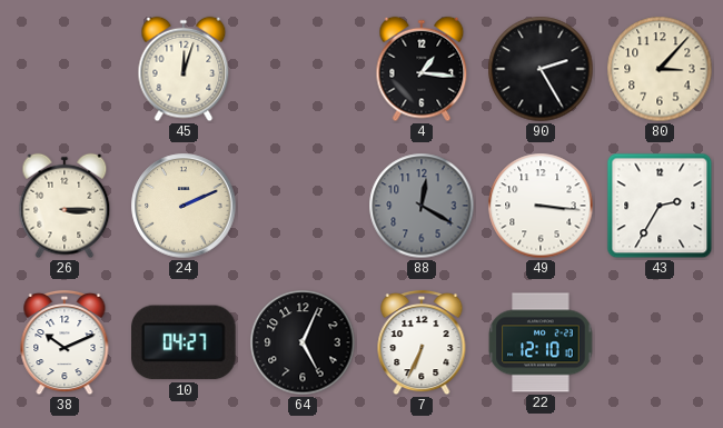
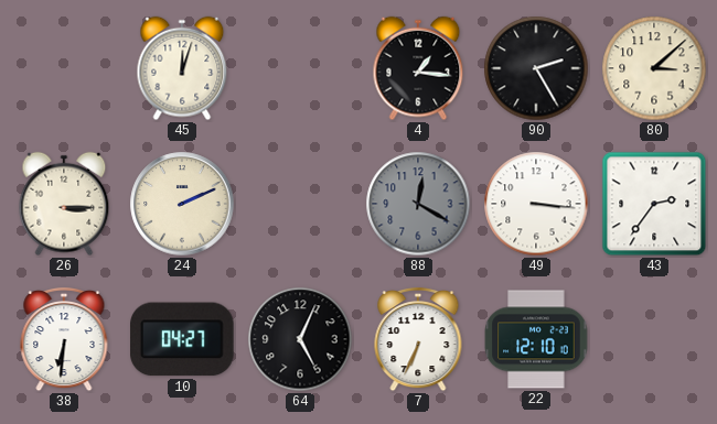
80: 3:07 -> 3:08
43: 2:35 -> 2:36
38: 10:11 -> 6:31
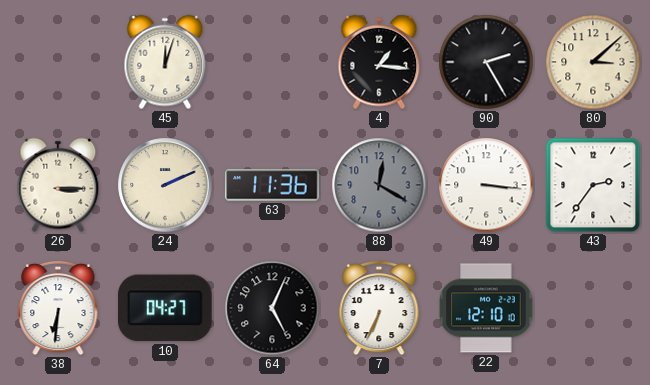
63: none -> 11:36
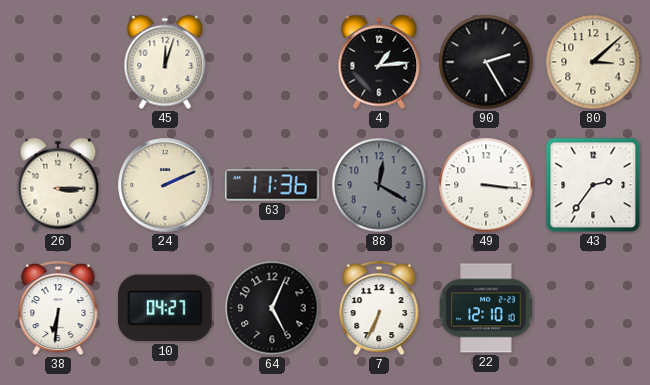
4: 1:16 -> 1:14
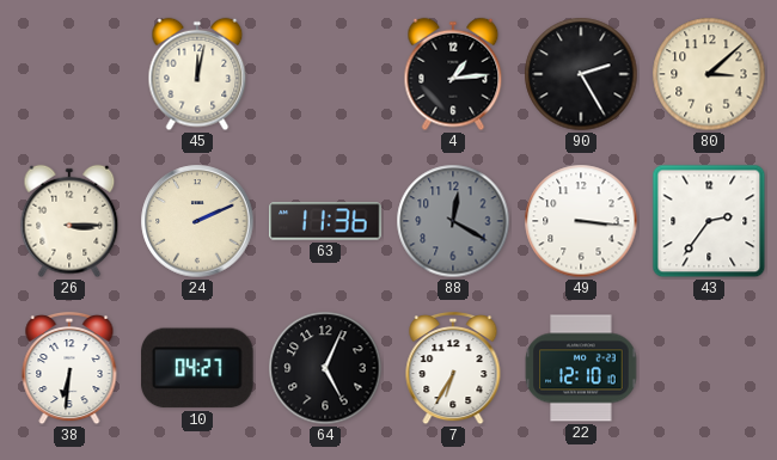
45: 12:03 -> 12:02
7: 6:34 -> 6:35
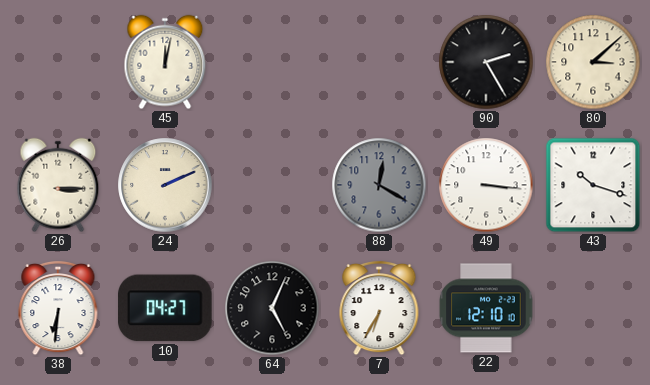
4: 1:14 -> none
63: 11:36 -> none
43: 2:36 -> 10:18
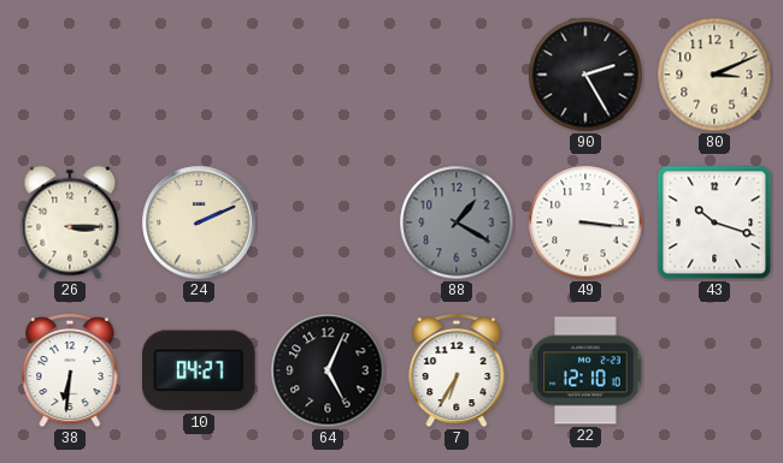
45: 12:02 -> none
80: 3:08 -> 3:11
88: 12:20 -> 1:20
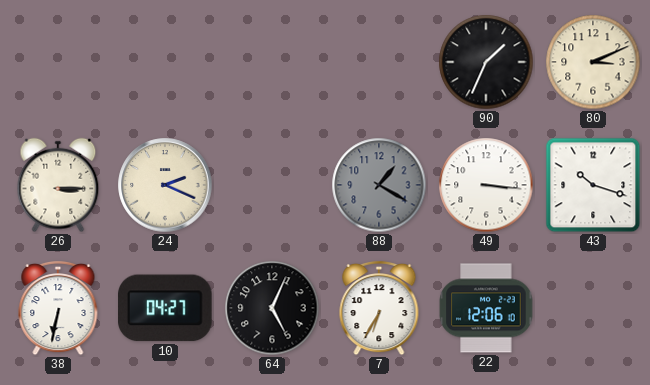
90: 2:25 -> 1:34
24: 2:11 -> 2:19
38: 6:31 -> 6:32
22: 12:10 -> 12:06
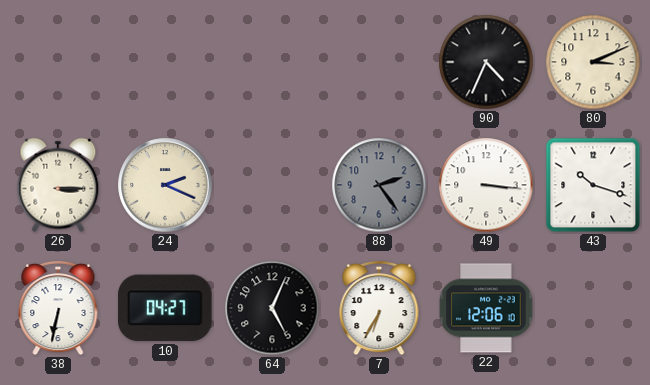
90: 1:34 -> 4:34
88: 1:20 -> 2:24
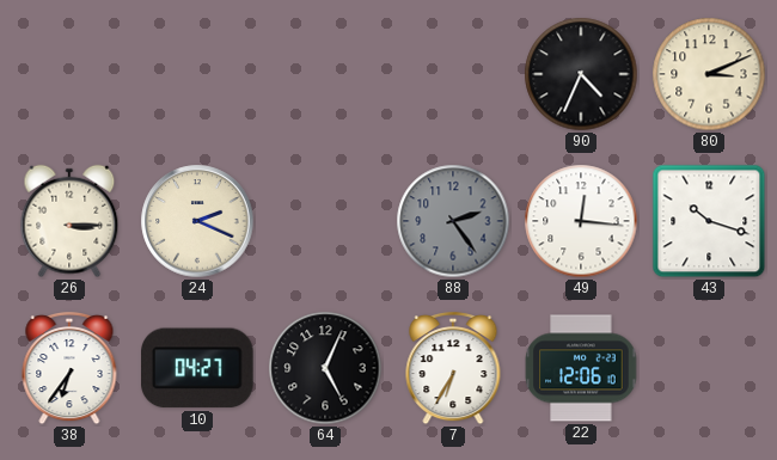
49: 3:16 -> 12:16
38: 6:32 -> 6:36
